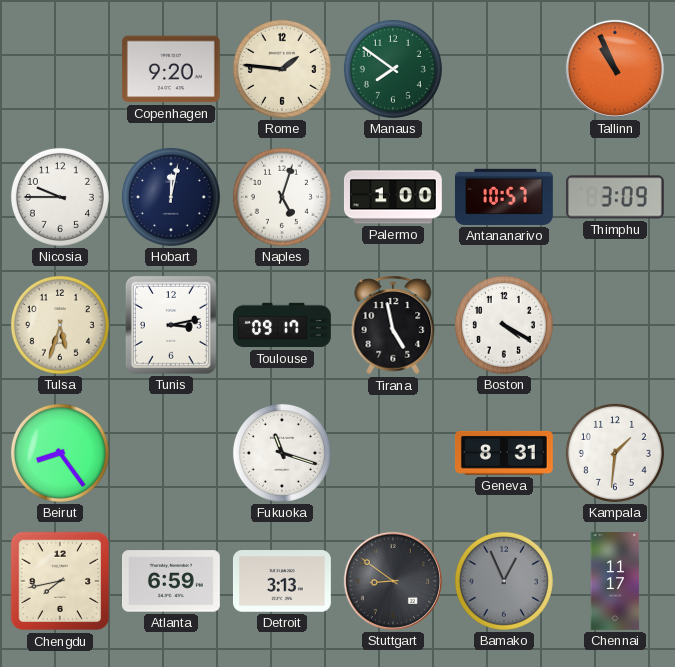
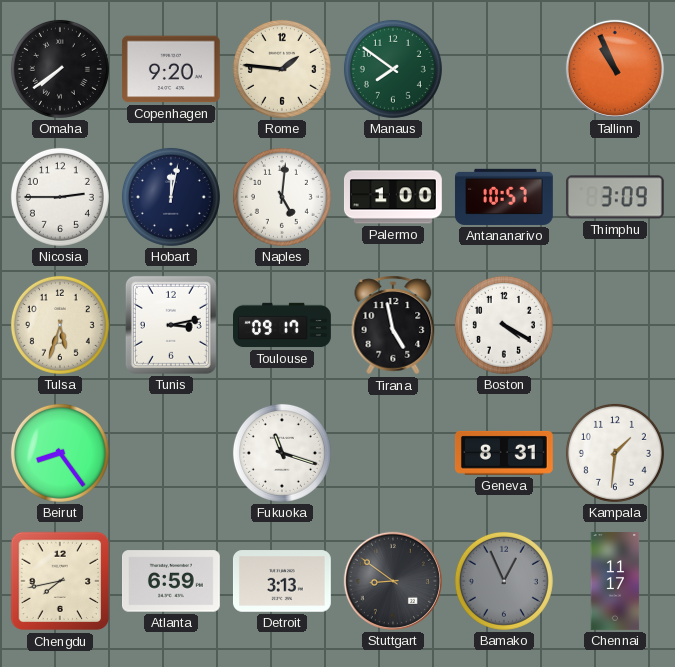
Omaha: none -> 7:39
Nicosia: 9:45 -> 2:45
Naples: 5:03 -> 5:01
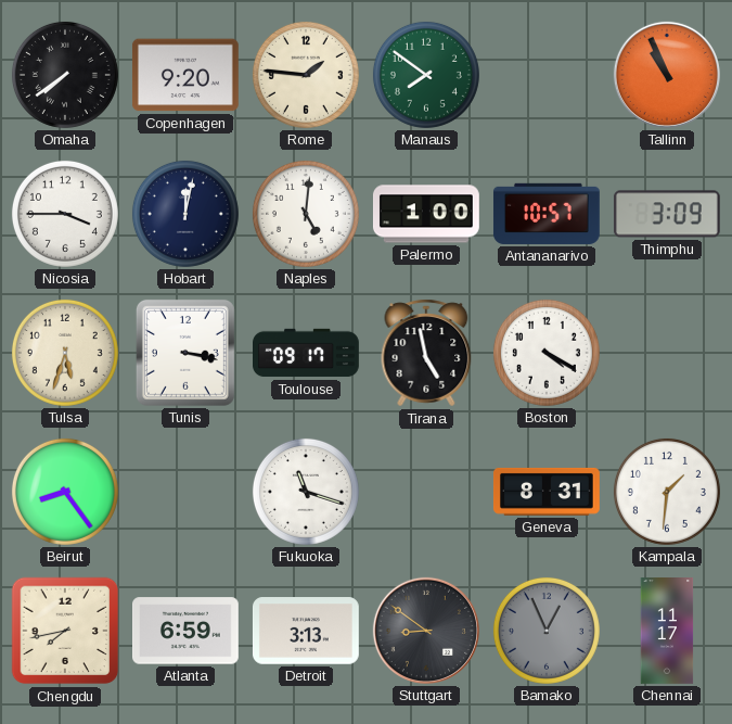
Nicosia: 2:45 -> 3:45
Tunis: 3:13 -> 3:17
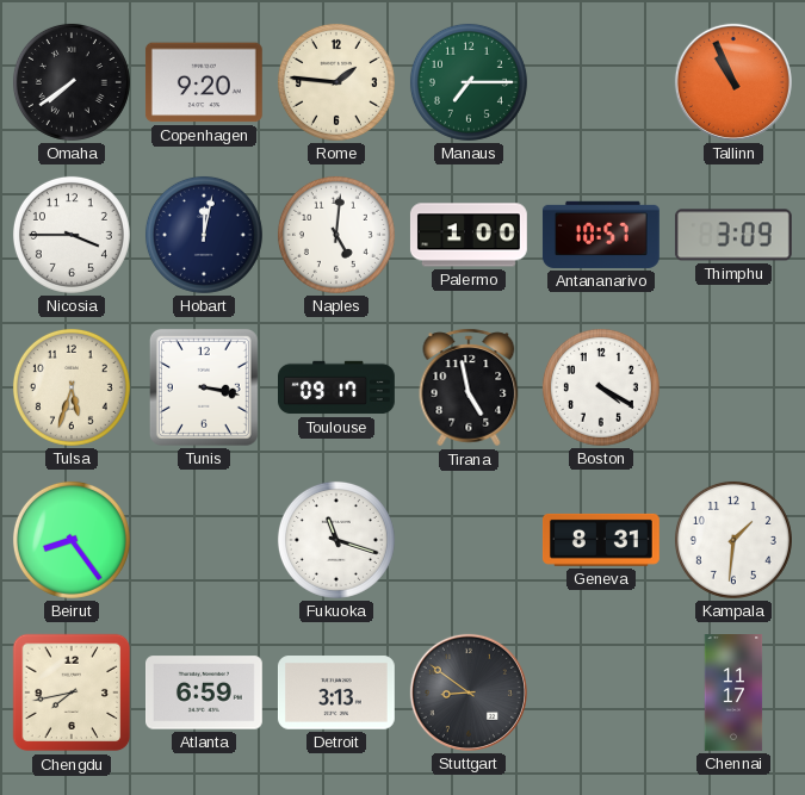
Manaus: 7:51 -> 7:15
Bamako: 12:56 -> none
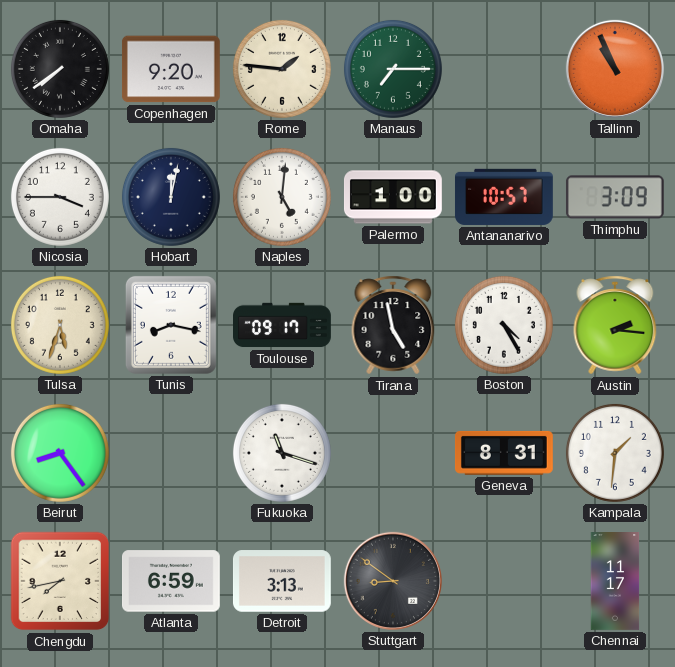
Tunis: 3:17 -> 8:17
Boston: 4:20 -> 4:25
Austin: none -> 2:16
